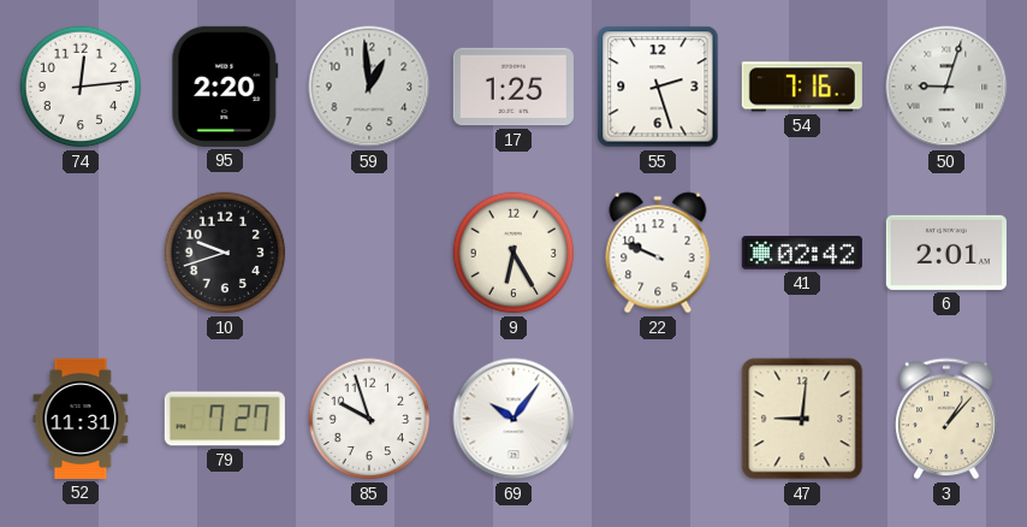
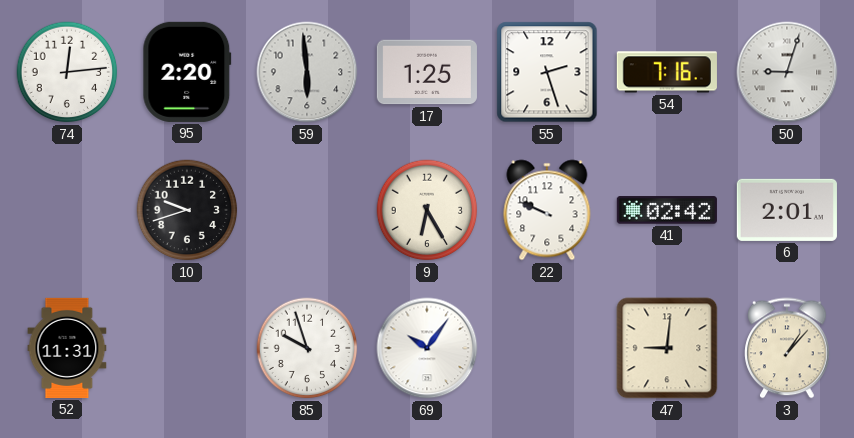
59: 12:59 -> 5:59
79: 7:27 -> none
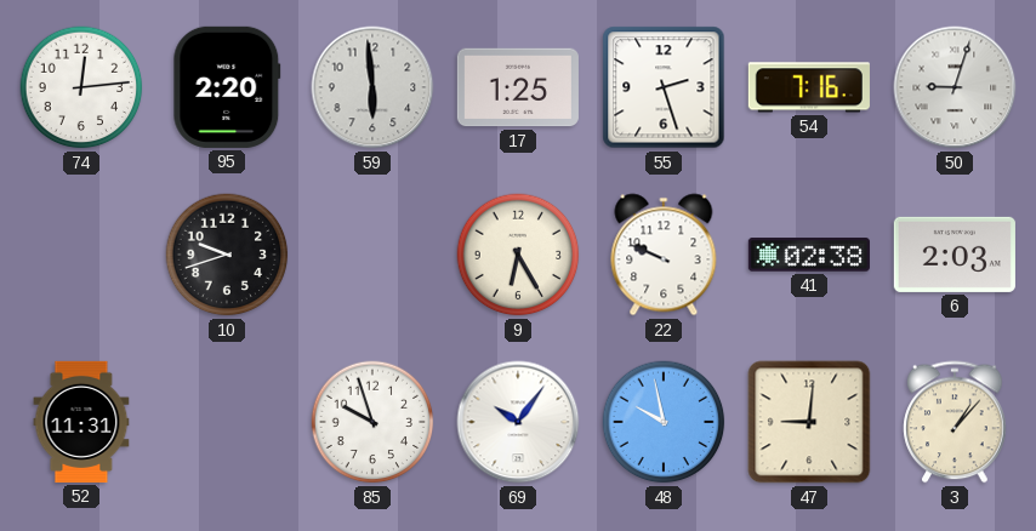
41: 02:42 -> 02:38
6: 2:01 -> 2:03
48: none -> 9:58
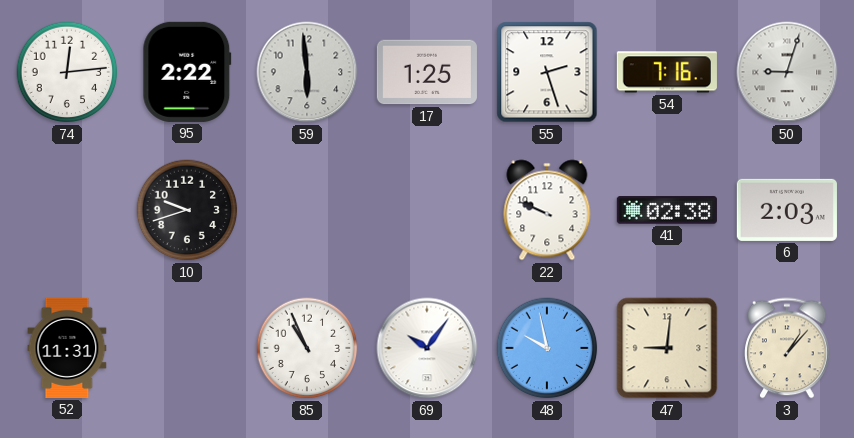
95: 2:20 -> 2:22
9: 6:25 -> none
85: 9:57 -> 10:56
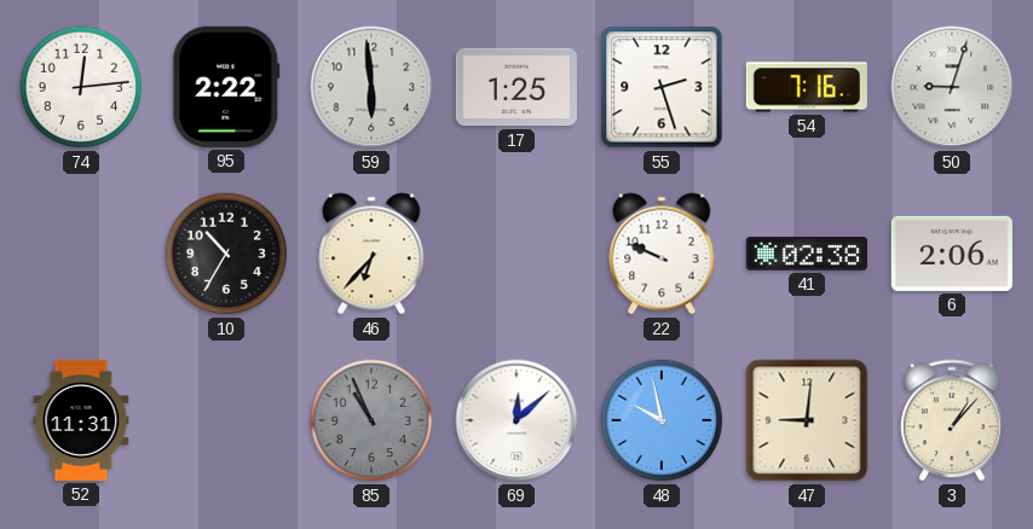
10: 9:42 -> 10:35
46: none -> 6:37
6: 2:03 -> 2:06
85 dial: white -> grey
69: 10:06 -> 12:08
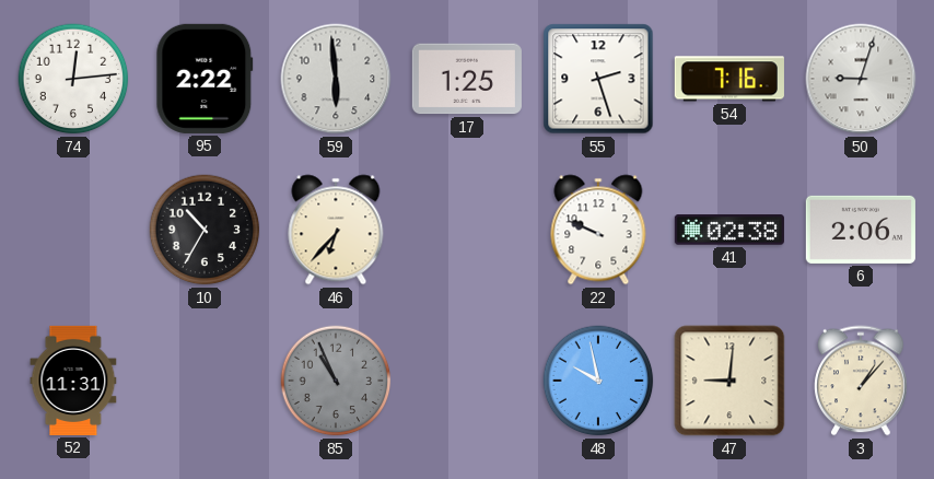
69: 12:08 -> none
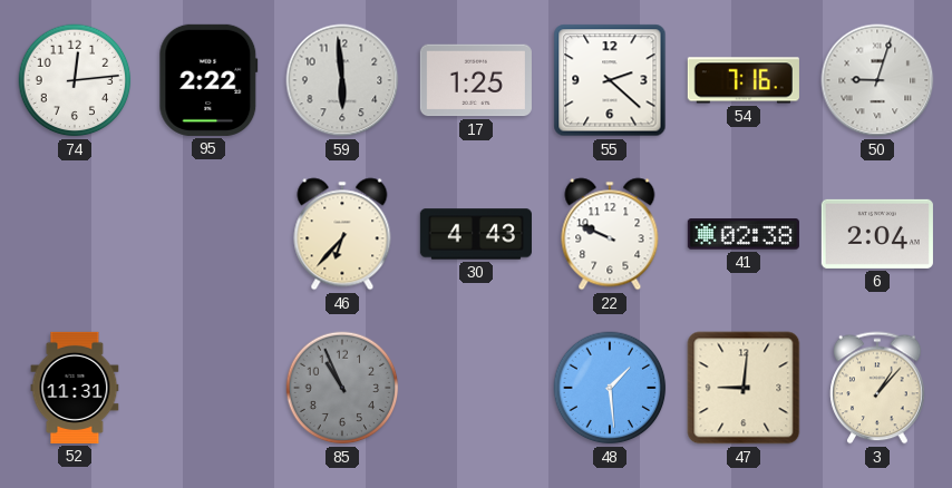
55: 2:27 -> 2:22
10: 10:35 -> none
30: none -> 4:43
6: 2:06 -> 2:04
48: 9:58 -> 1:29
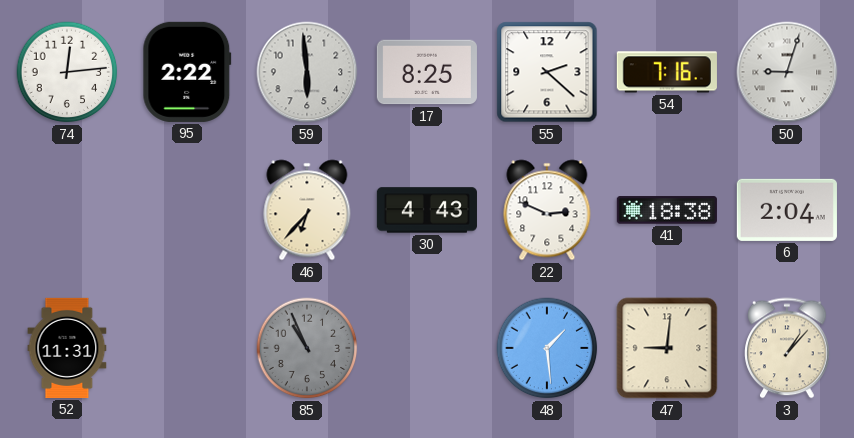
17: 1:25 -> 8:25
22: 9:49 -> 2:49
41: 02:38 -> 18:38
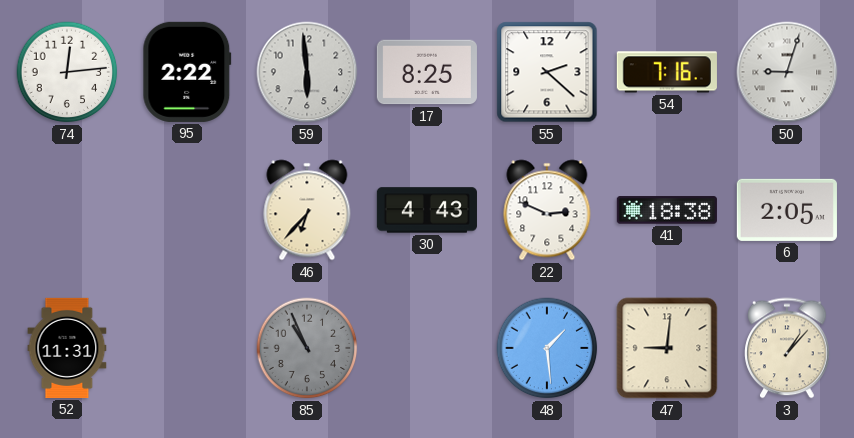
6: 2:04 -> 2:05
